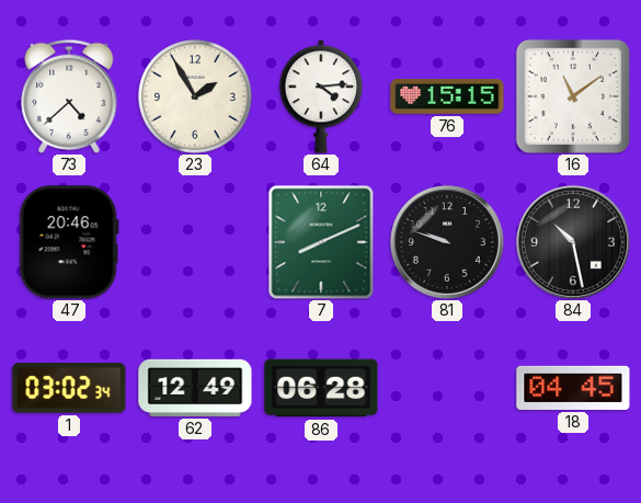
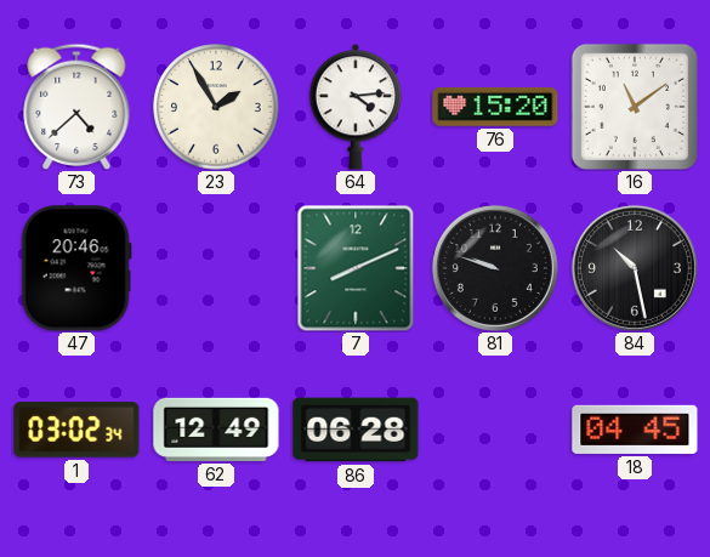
76: 15:15 -> 15:20
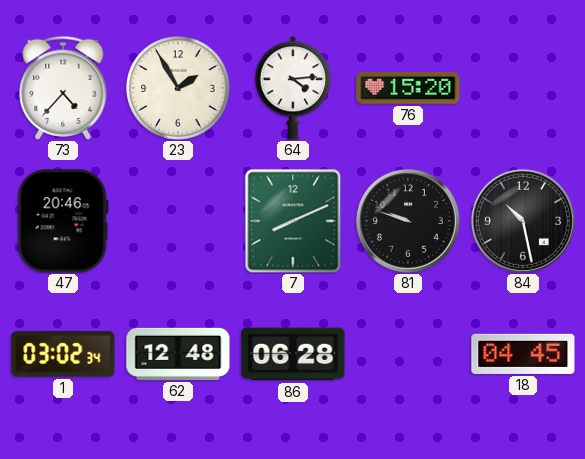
73: 4:38 -> 4:37
16: 11:09 -> none
62: 12:49 -> 12:48
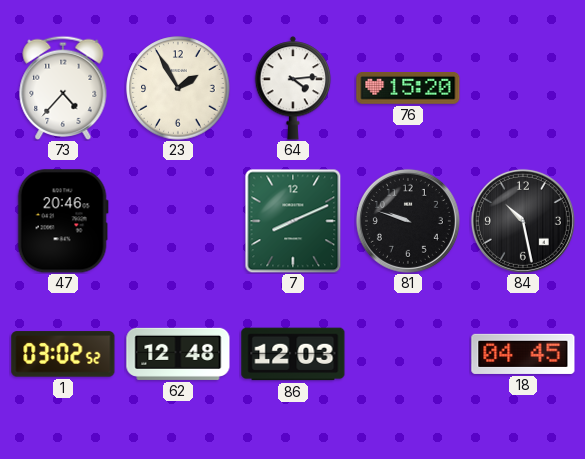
1: 03:02:34 -> 03:02:52
86: 06:28 -> 12:03
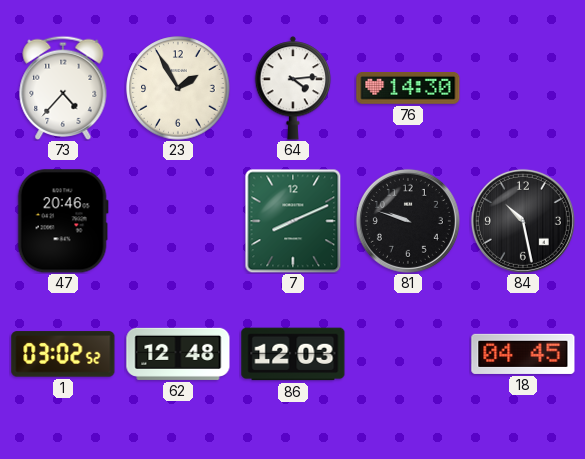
76: 15:20 -> 14:30
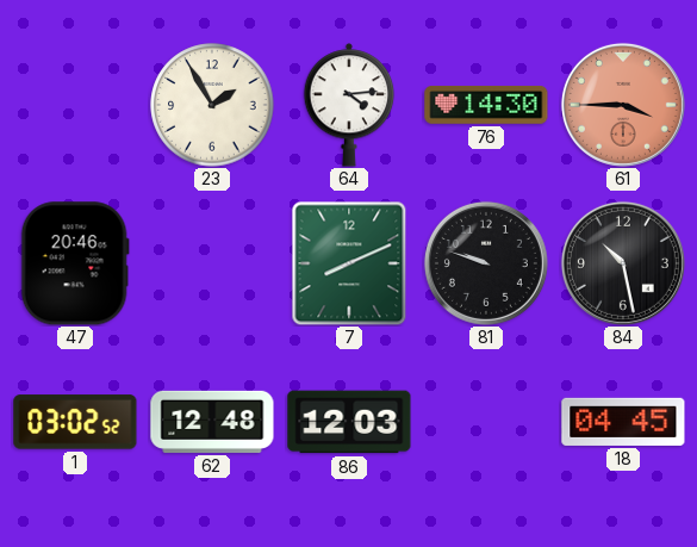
73: 4:37 -> none
61: none -> 3:45
